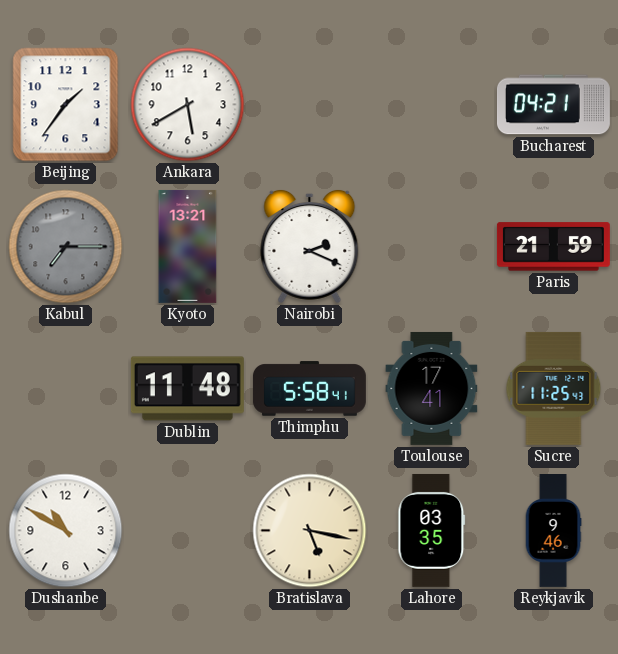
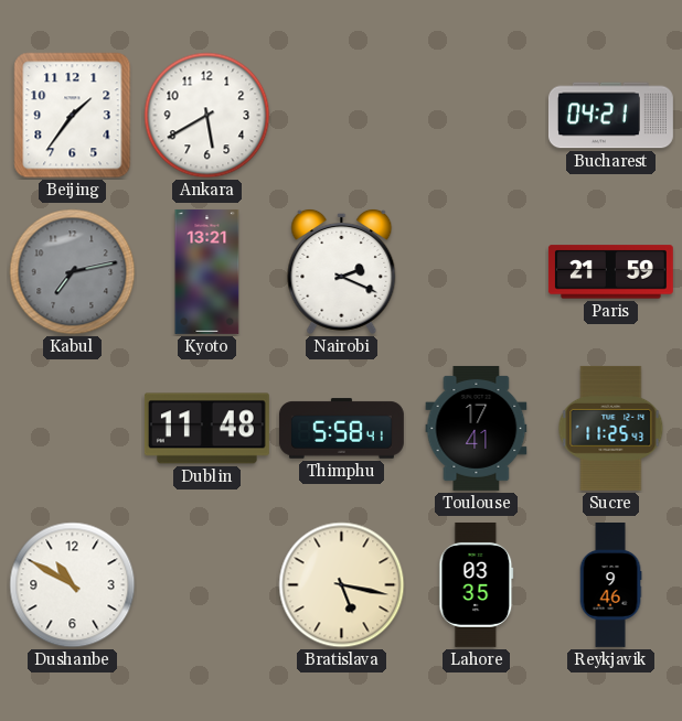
Kabul: 7:15 -> 7:13
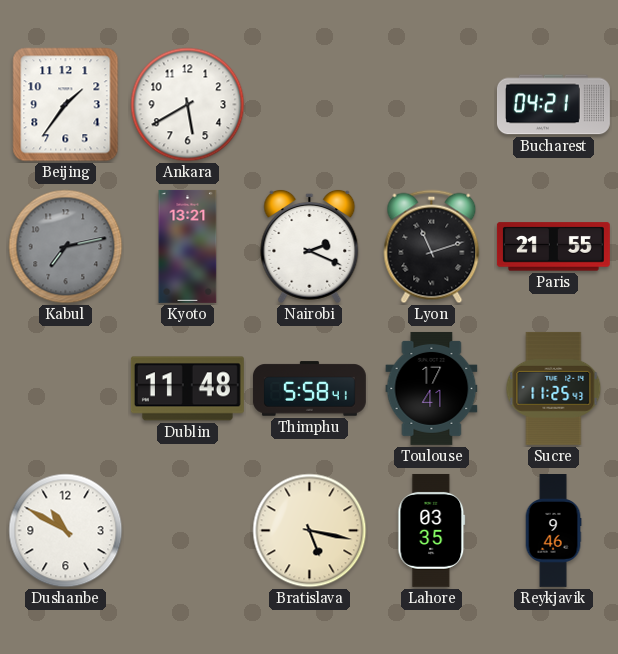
Lyon: none -> 11:12
Paris: 21:59 -> 21:55
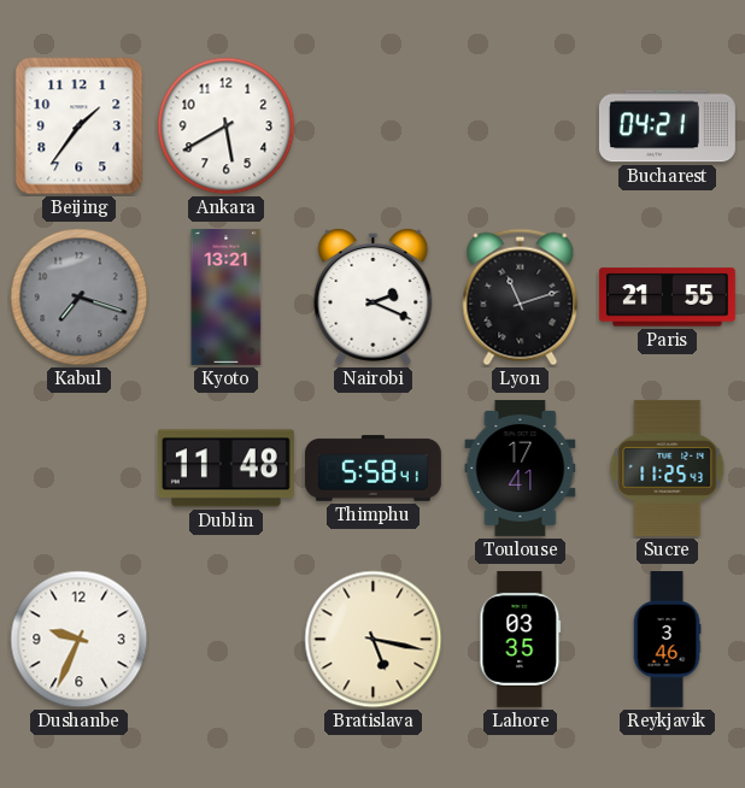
Kabul: 7:13 -> 7:18
Dushanbe: 10:50 -> 9:34
Reykjavik: 9:46 -> 3:46
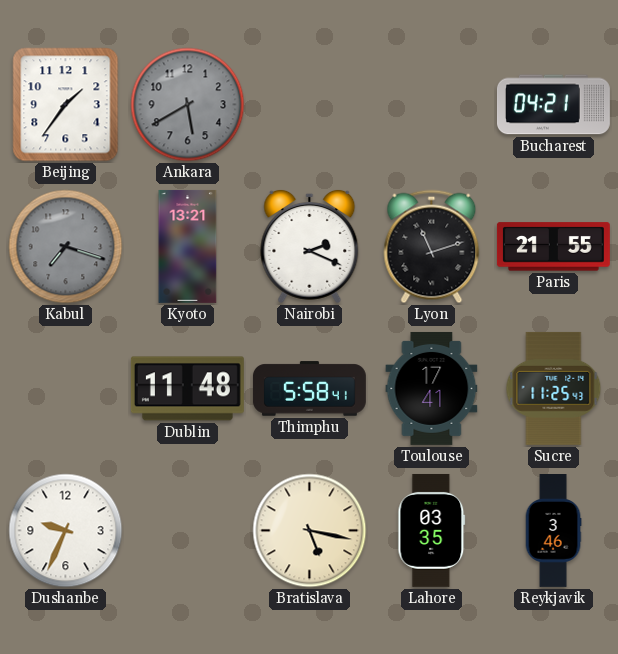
Ankara dial: white -> grey
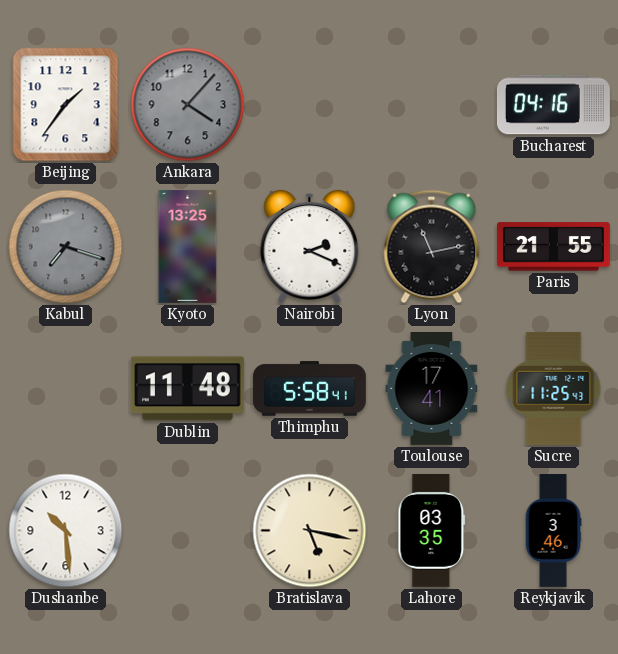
Ankara: 5:40 -> 4:07
Bucharest: 04:21 -> 04:16
Kyoto: 13:21 -> 13:25
Lyon: 11:12 -> 11:13
Dushanbe: 9:34 -> 10:29
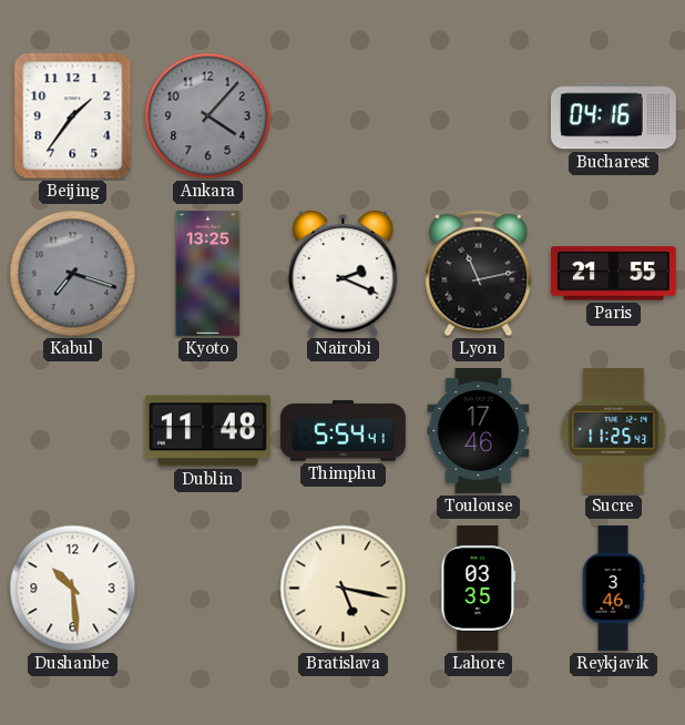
Thimphu: 5:58 -> 5:54
Toulouse: 17:41 -> 17:46
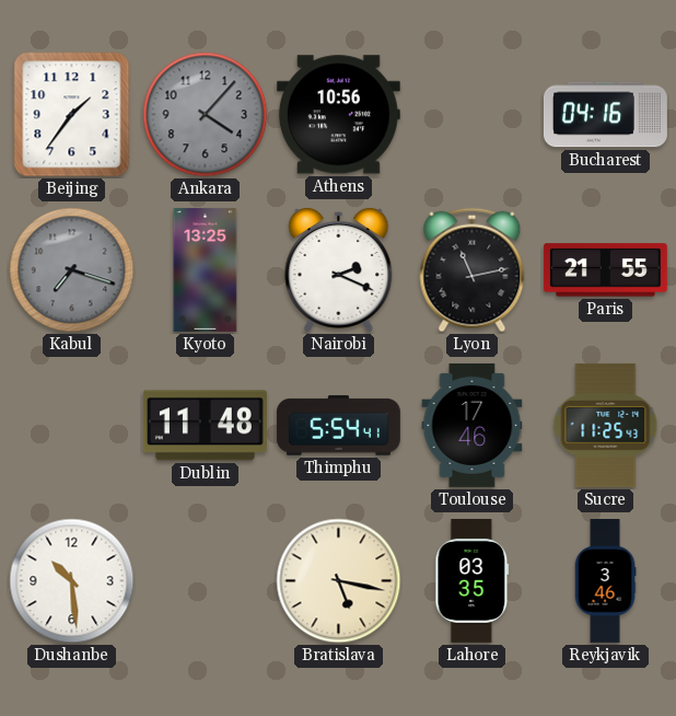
Athens: none -> 10:56
